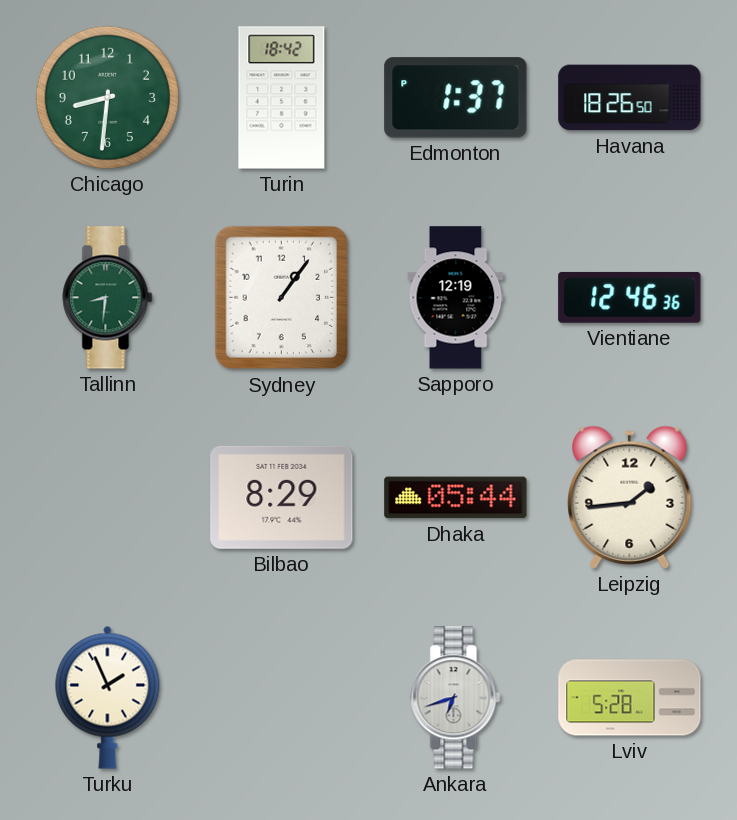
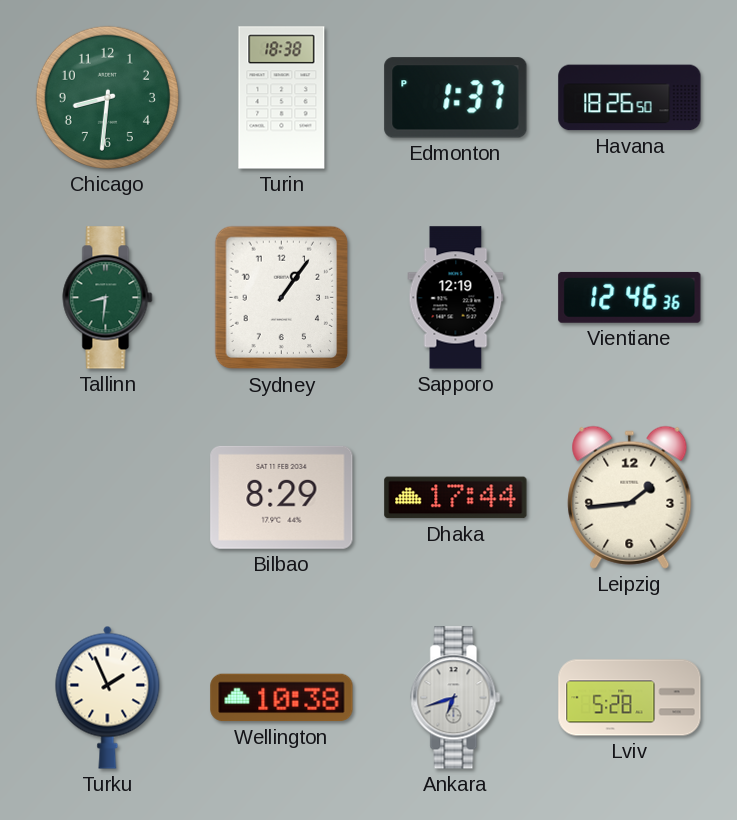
Turin: 18:42 -> 18:38
Dhaka: 05:44 -> 17:44
Wellington: none -> 10:38
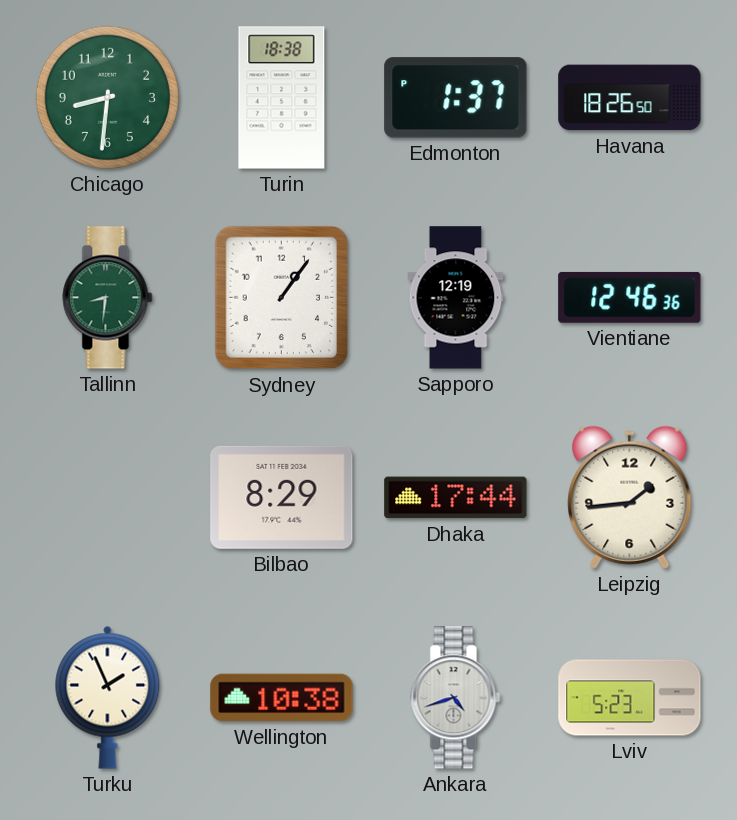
Ankara: 6:42 -> 4:42
Lviv: 5:28 -> 5:23
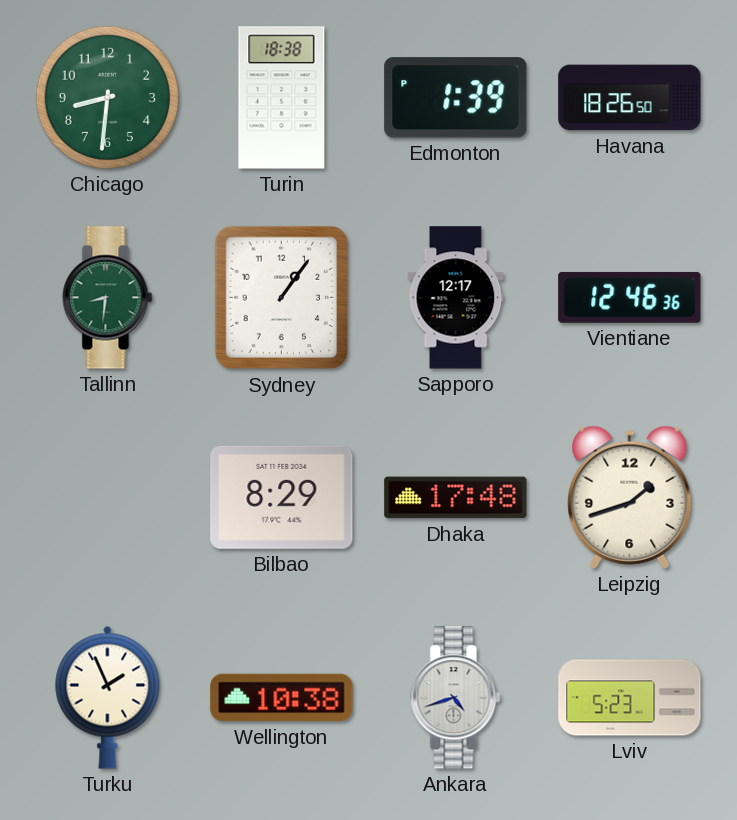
Edmonton: 1:37 -> 1:39
Sapporo: 12:19 -> 12:17
Dhaka: 17:44 -> 17:48
Leipzig: 1:44 -> 1:42
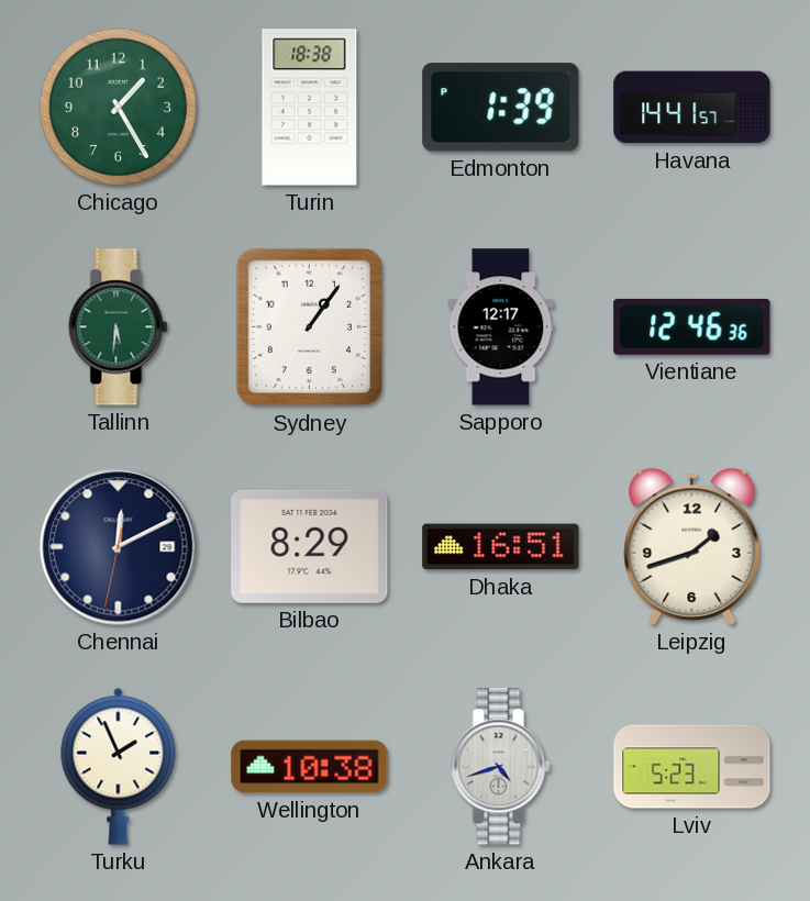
Chicago: 8:31 -> 1:25
Havana: 18:26 -> 14:41
Tallinn: 8:31 -> 5:31
Chennai: none -> 12:10
Dhaka: 17:48 -> 16:51
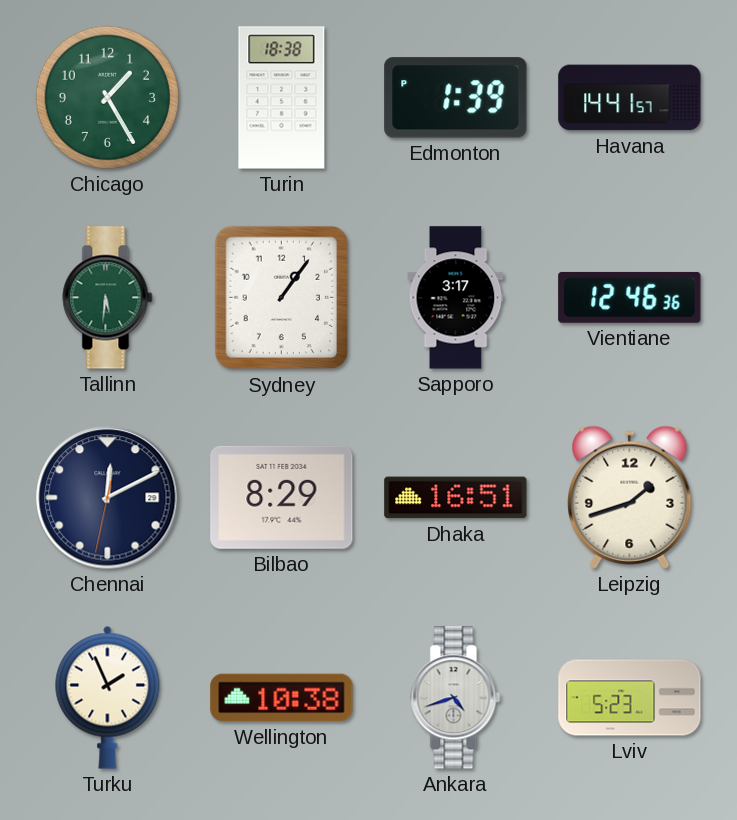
Sapporo: 12:17 -> 3:17
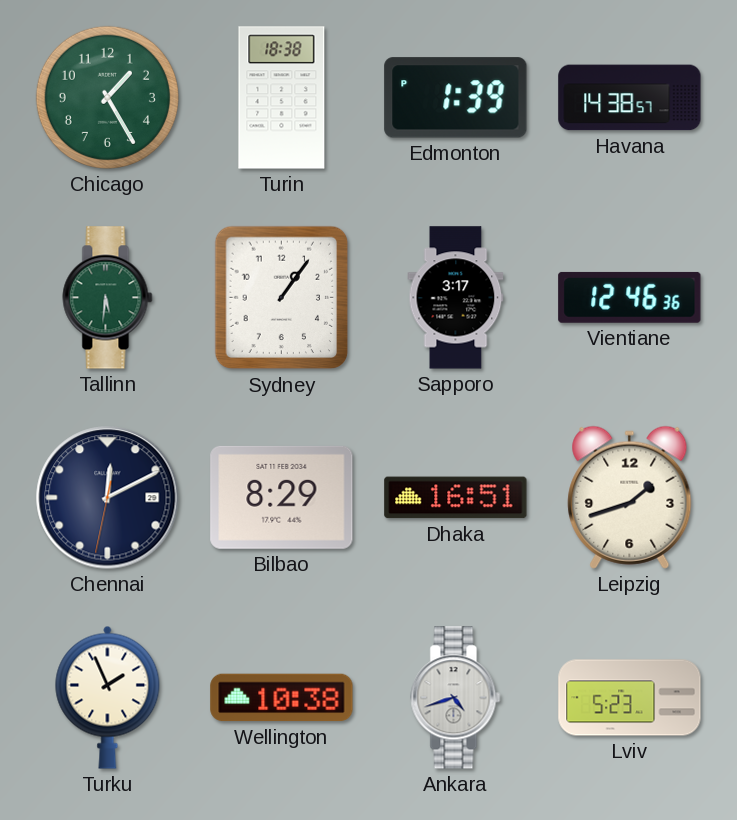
Havana: 14:41 -> 14:38
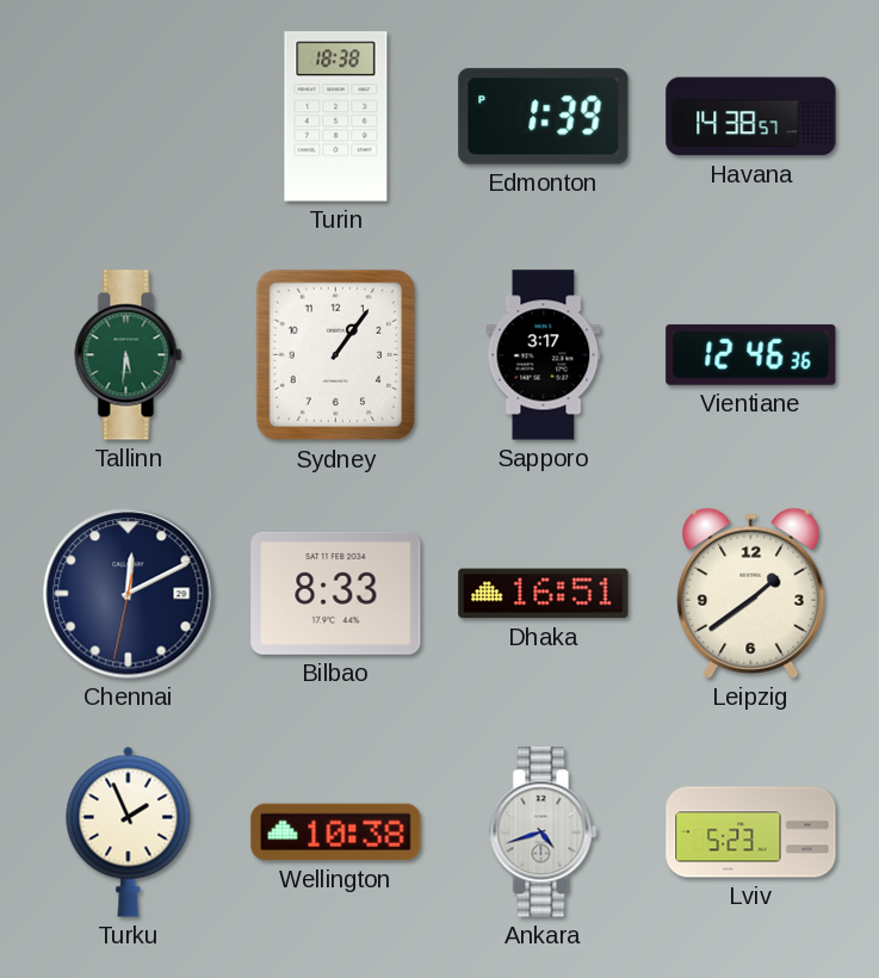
Chicago: 1:25 -> none
Bilbao: 8:29 -> 8:33
Leipzig: 1:42 -> 1:39
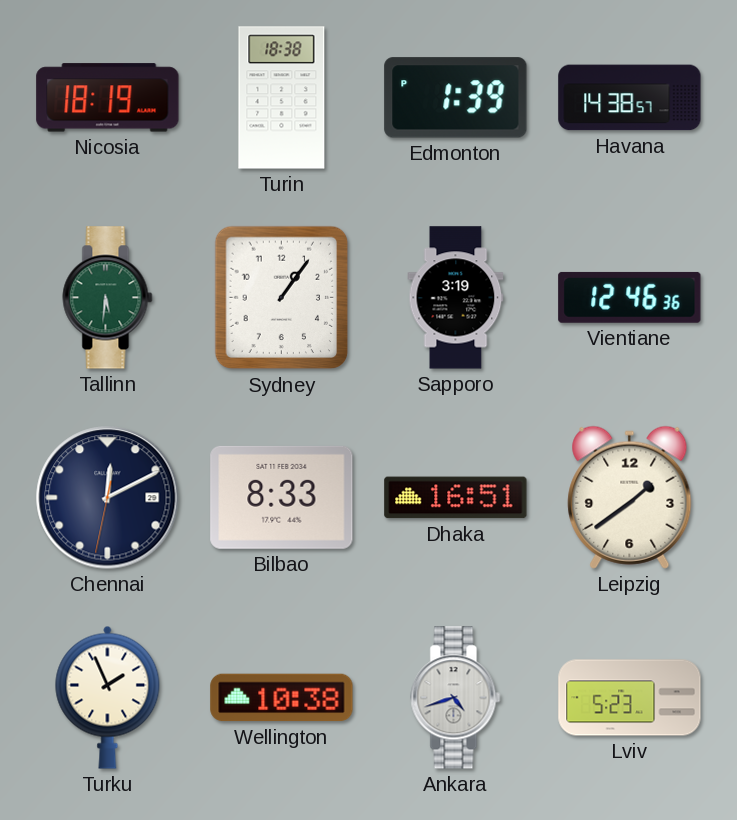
Nicosia: none -> 18:19
Sapporo: 3:17 -> 3:19
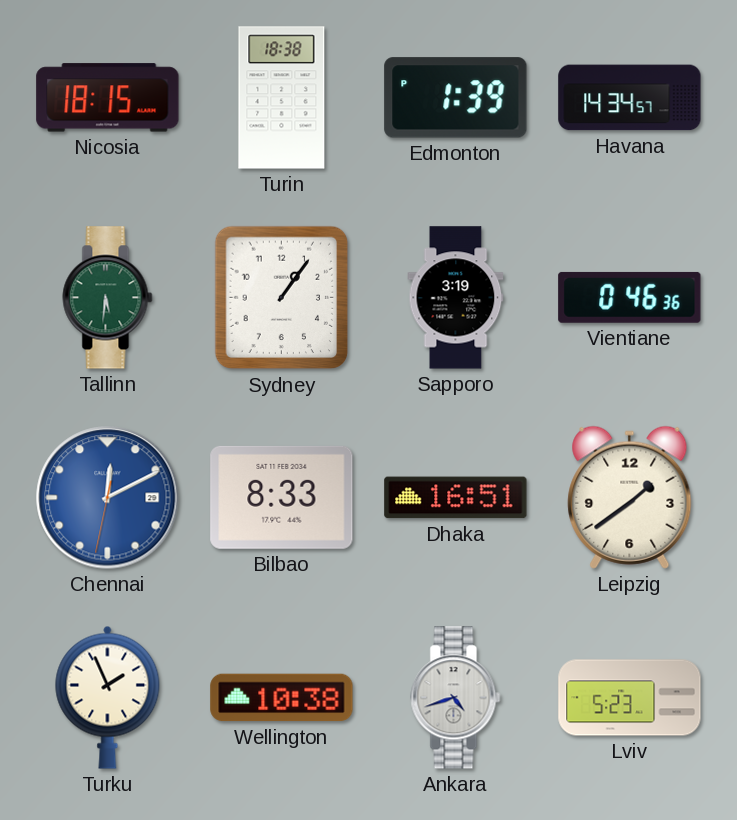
Nicosia: 18:19 -> 18:15
Havana: 14:38 -> 14:34
Vientiane: 12:46 -> 0:46
Chennai dial: navy -> blue
